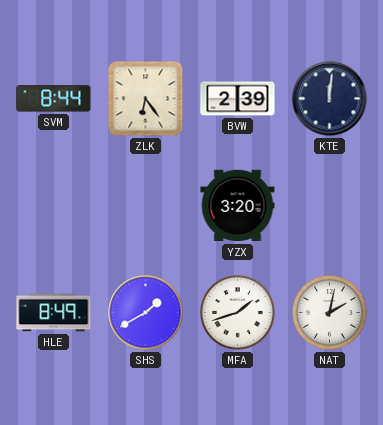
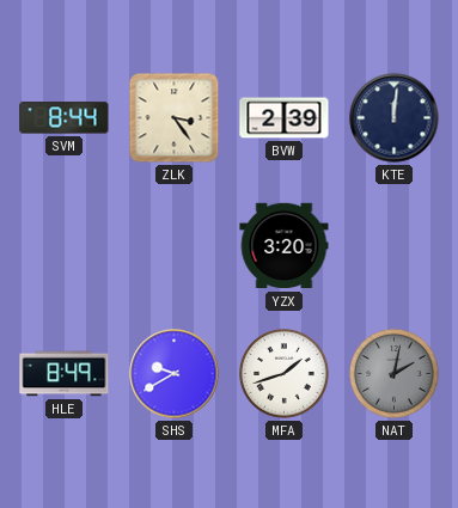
ZLK: 6:24 -> 3:24
SHS: 1:40 -> 9:40
NAT dial: white -> grey
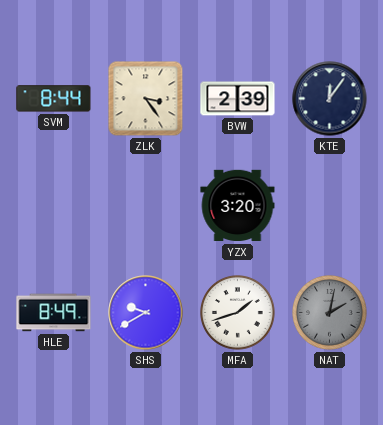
KTE: 12:01 -> 12:06
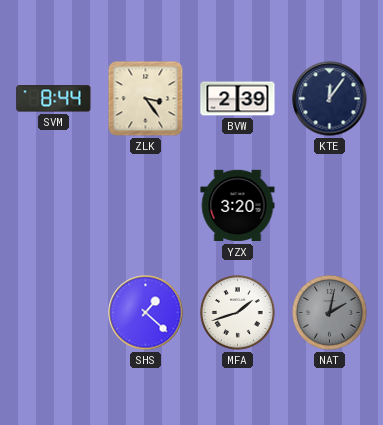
HLE: 8:49 -> none
SHS: 9:40 -> 1:22
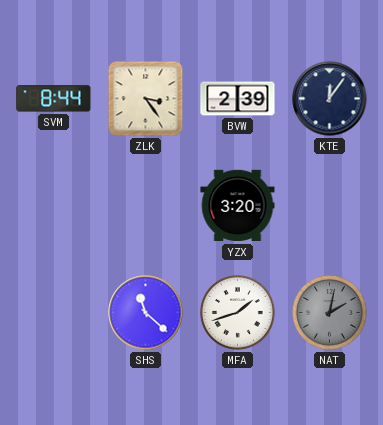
SHS: 1:22 -> 11:22
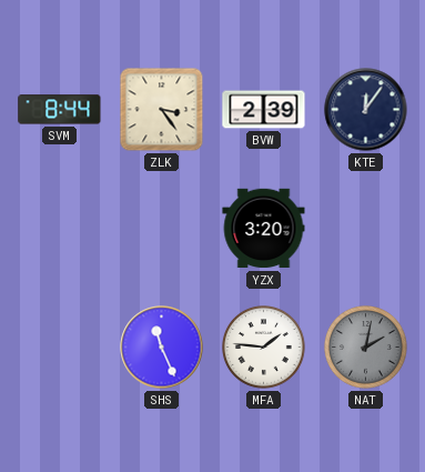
SHS: 11:22 -> 11:26
MFA: 1:42 -> 1:46
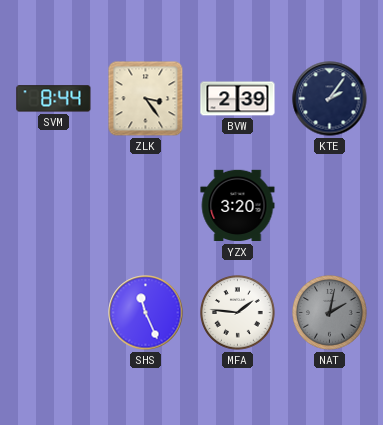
KTE: 12:06 -> 2:06
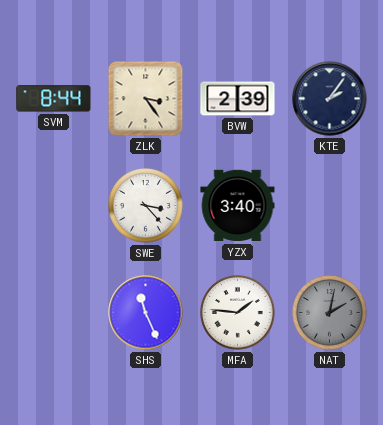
SWE: none -> 3:23
YZX: 3:20 -> 3:40
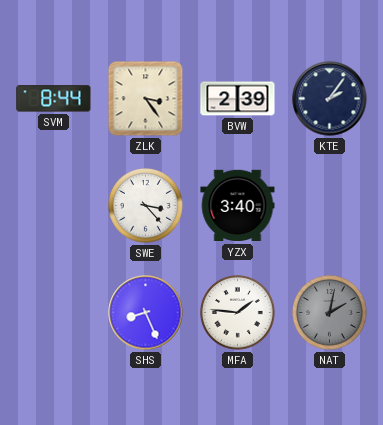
SHS: 11:26 -> 8:26
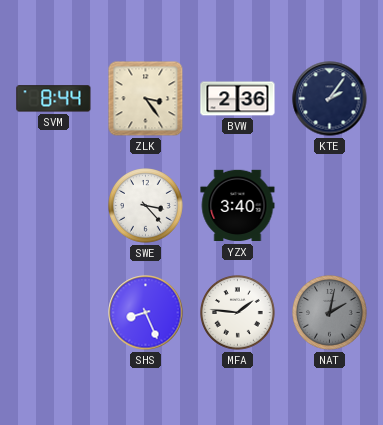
BVW: 2:39 -> 2:36
